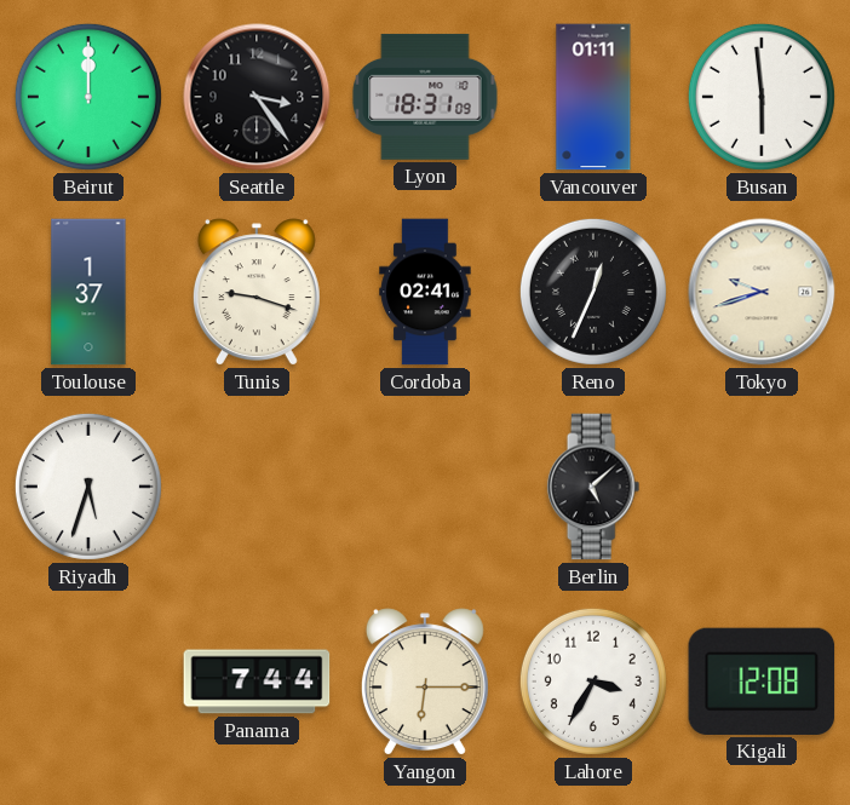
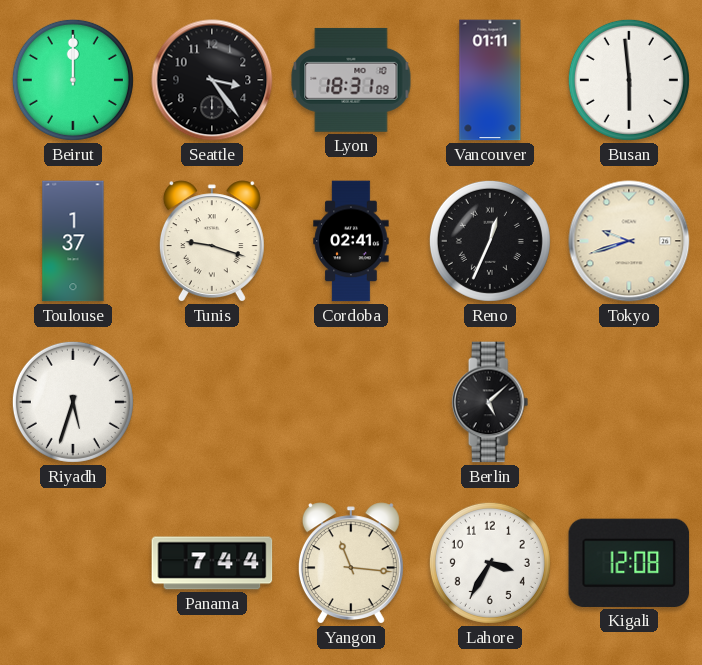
Yangon: 6:15 -> 11:16
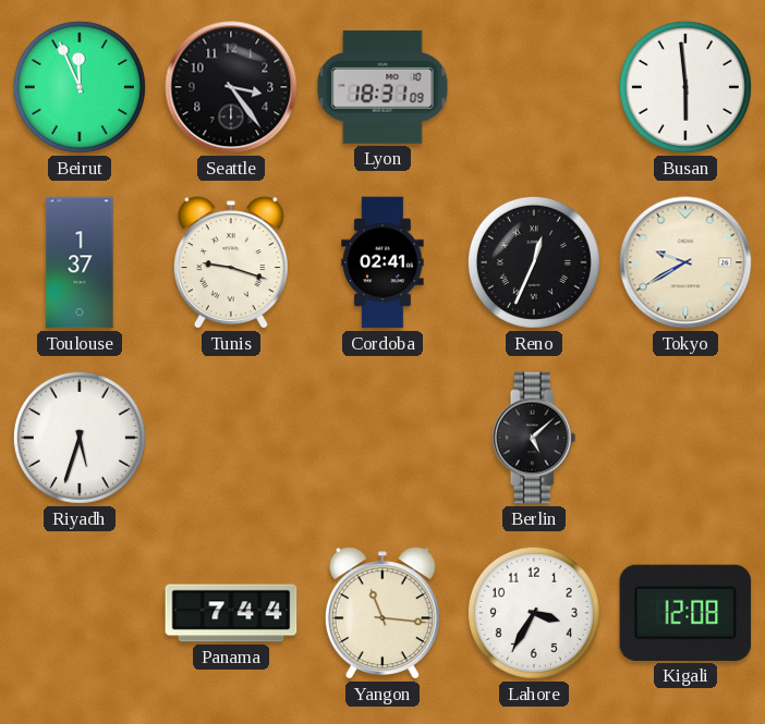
Beirut: 12:00 -> 11:56
Vancouver: 01:11 -> none
Tokyo: 9:42 -> 9:40
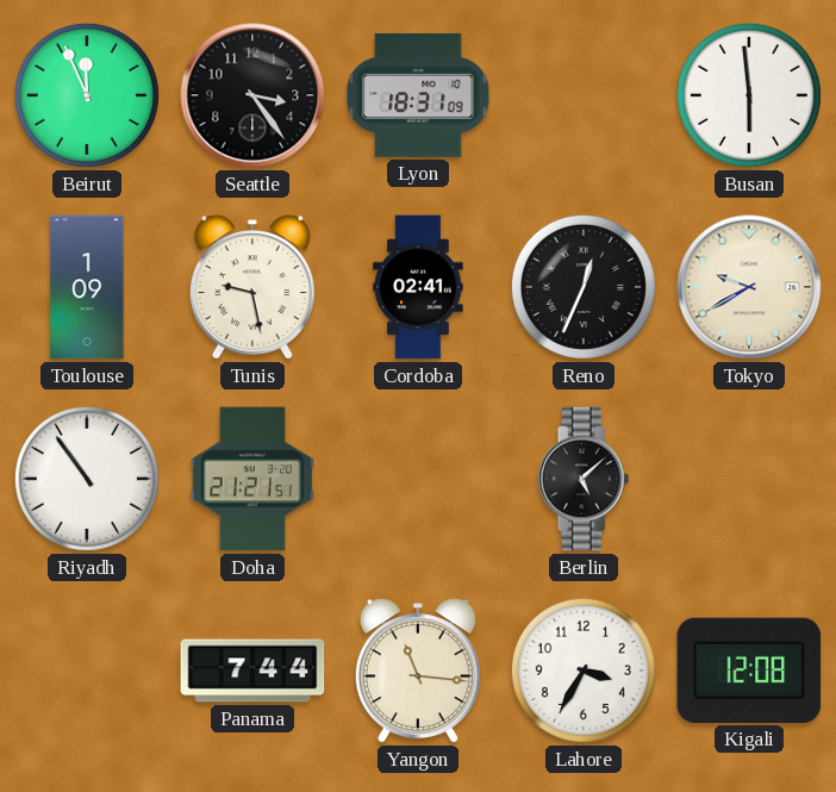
Toulouse: 1:37 -> 1:09
Tunis: 9:18 -> 9:28
Riyadh: 5:33 -> 10:54
Doha: none -> 21:21
